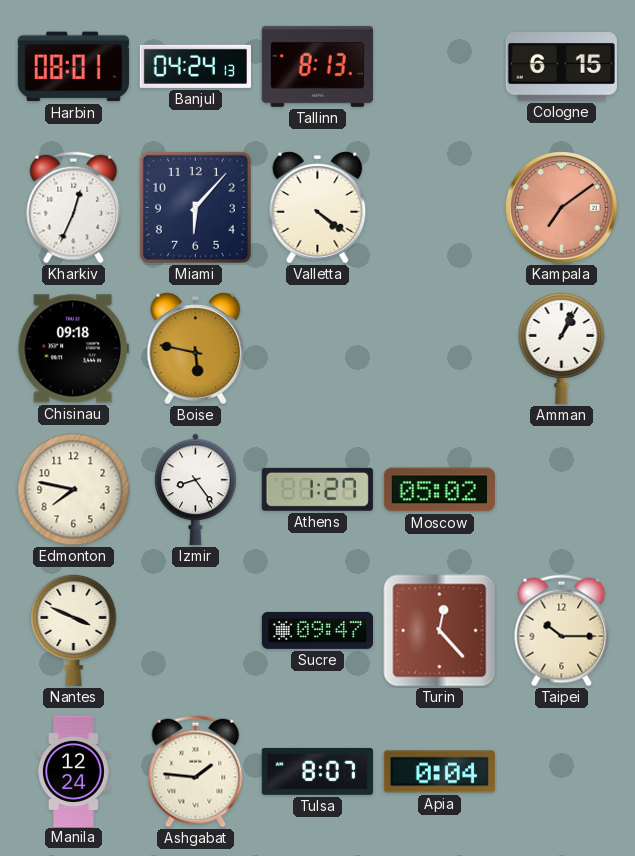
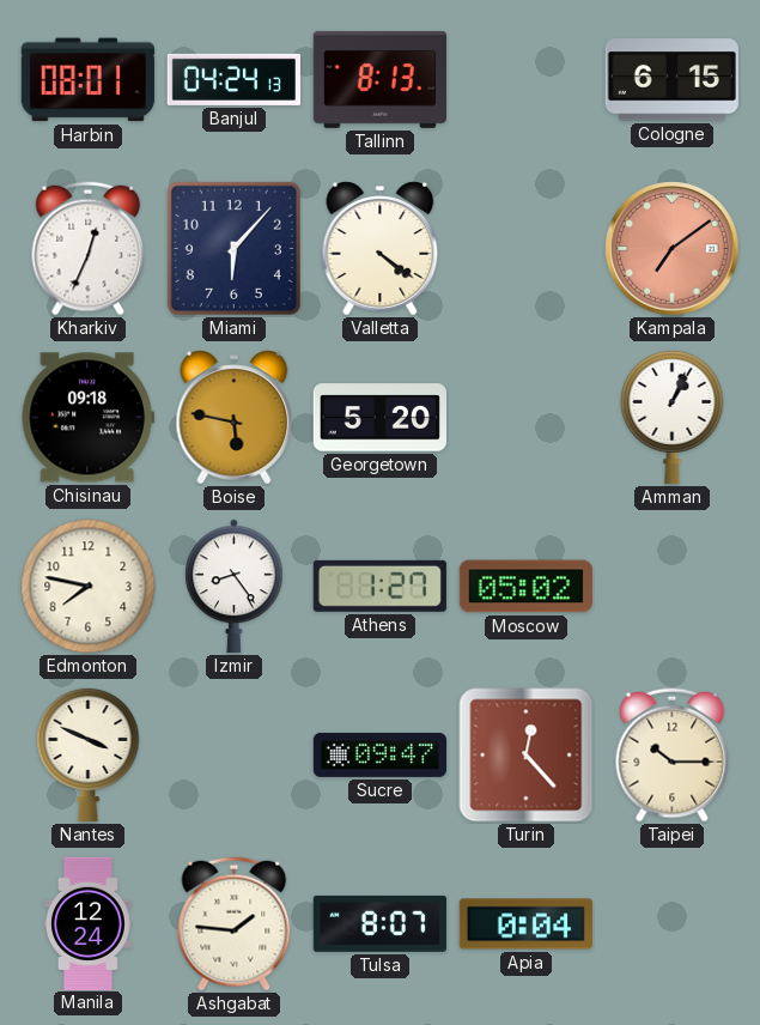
Georgetown: none -> 5:20
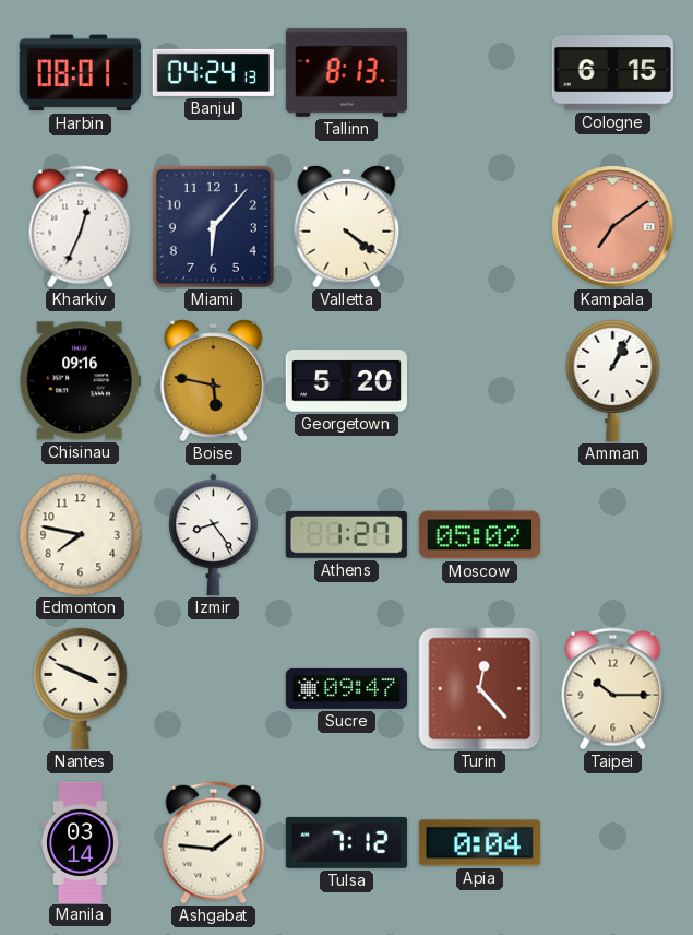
Chisinau: 09:18 -> 09:16
Manila: 12:24 -> 03:14
Tulsa: 8:07 -> 7:12
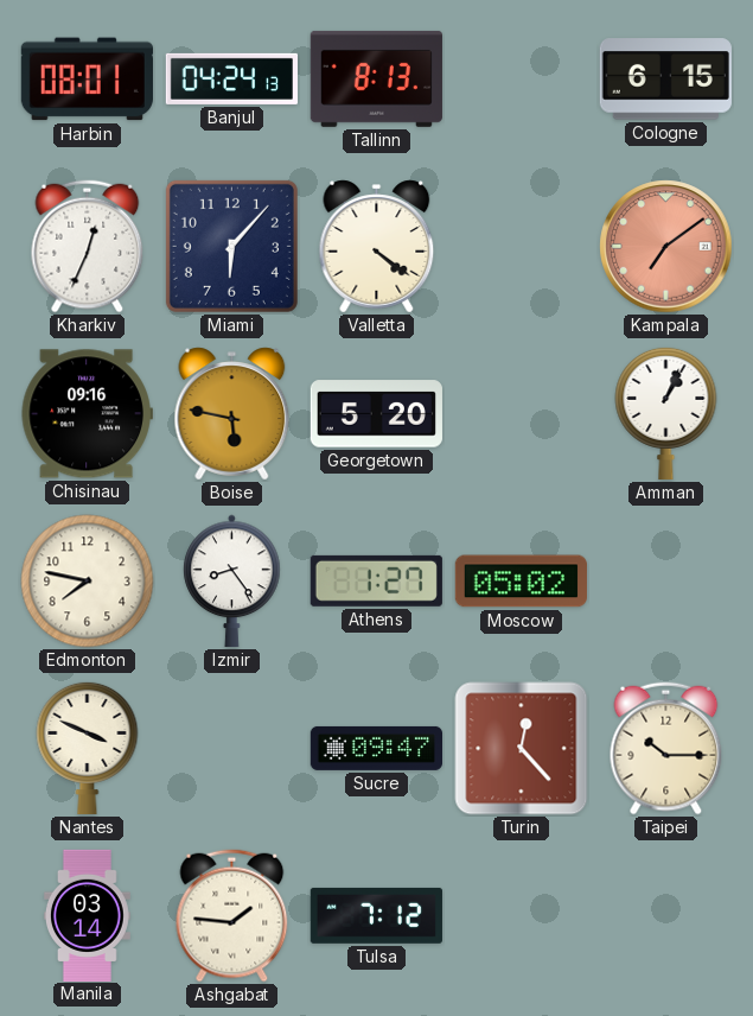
Apia: 0:04 -> none
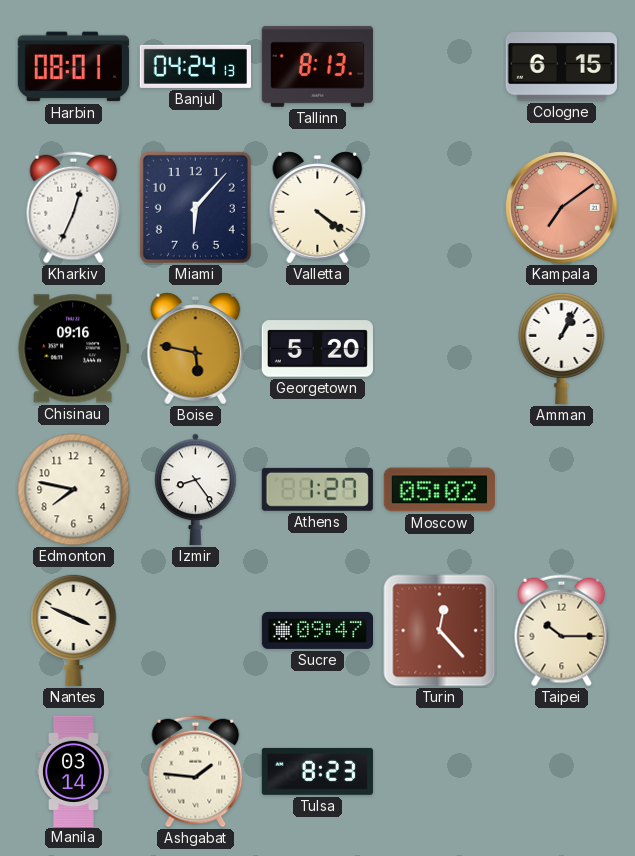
Tulsa: 7:12 -> 8:23
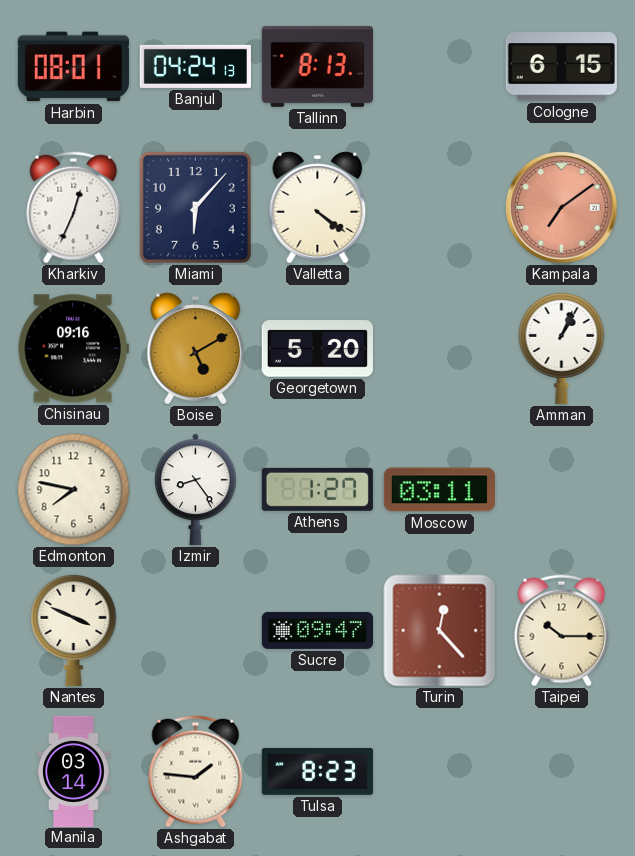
Boise: 5:47 -> 5:10
Moscow: 05:02 -> 03:11
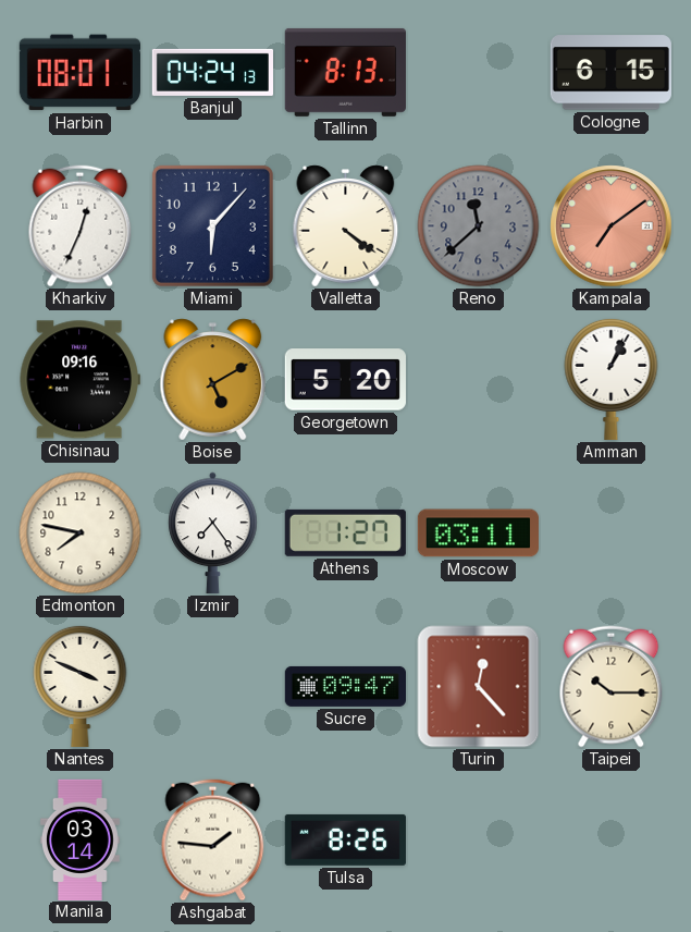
Reno: none -> 11:38
Izmir: 8:24 -> 7:24
Tulsa: 8:23 -> 8:26
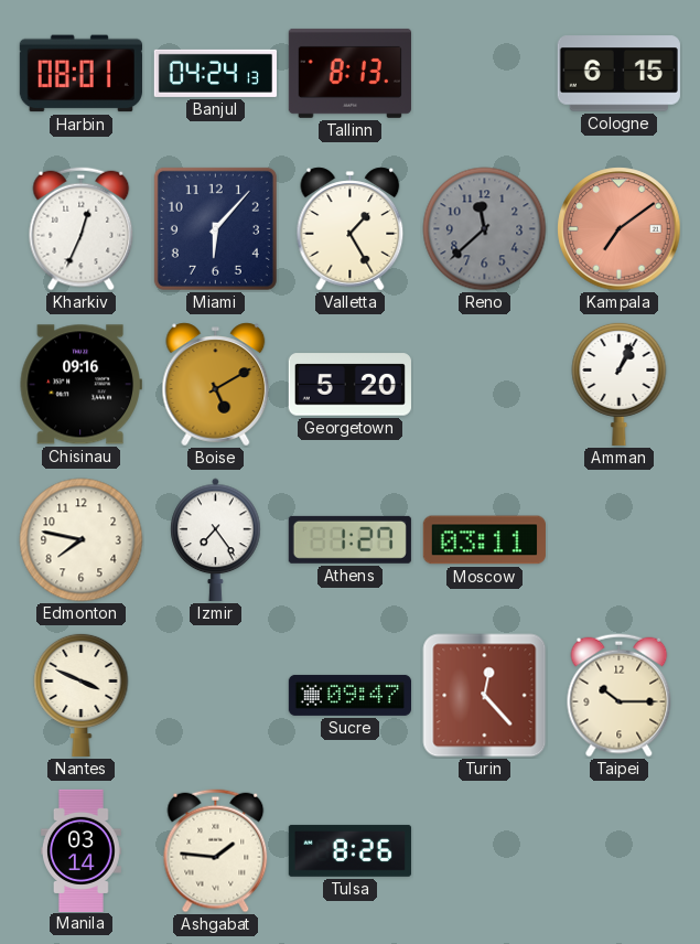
Valletta: 4:21 -> 1:25
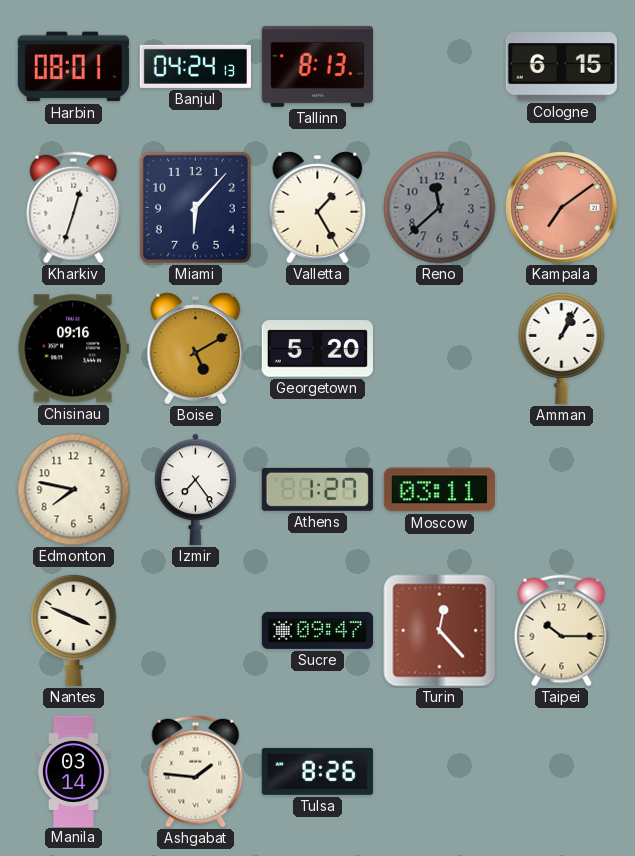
Kharkiv: 12:34 -> 12:33
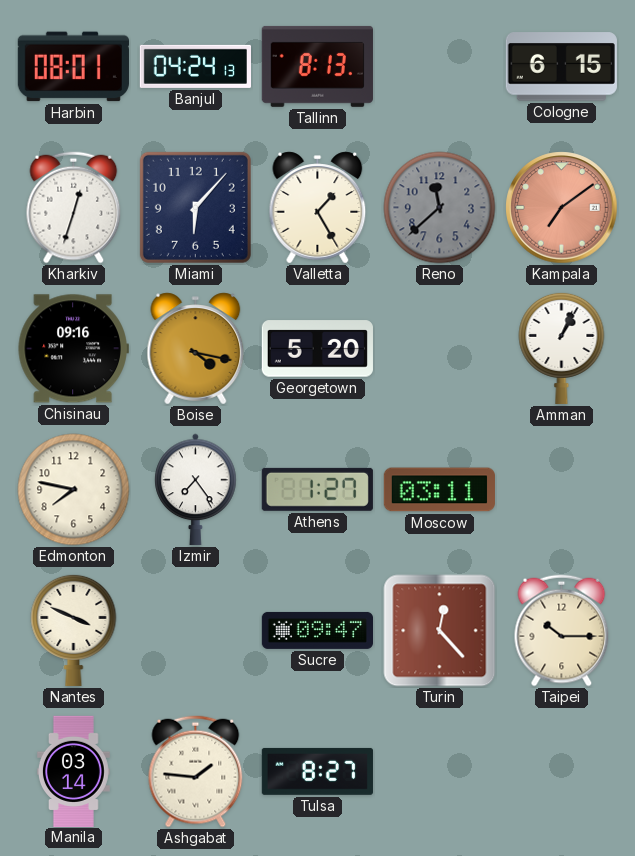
Boise: 5:10 -> 4:17
Tulsa: 8:26 -> 8:27
